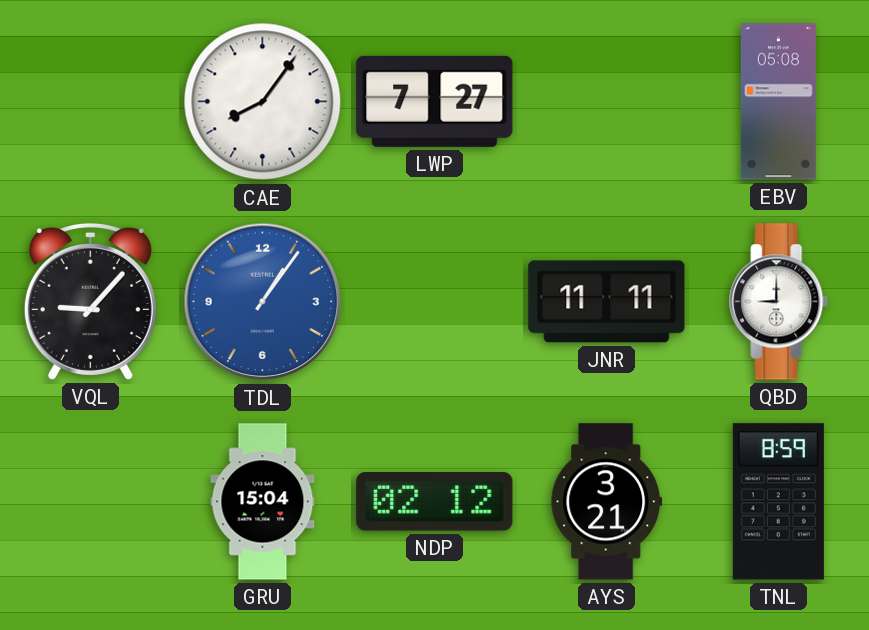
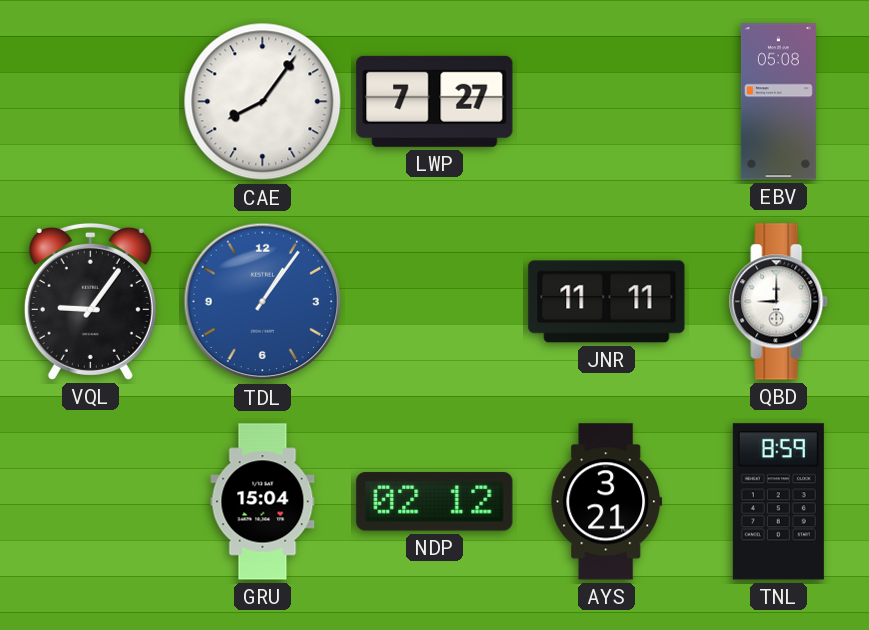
VQL: 9:07 -> 9:06
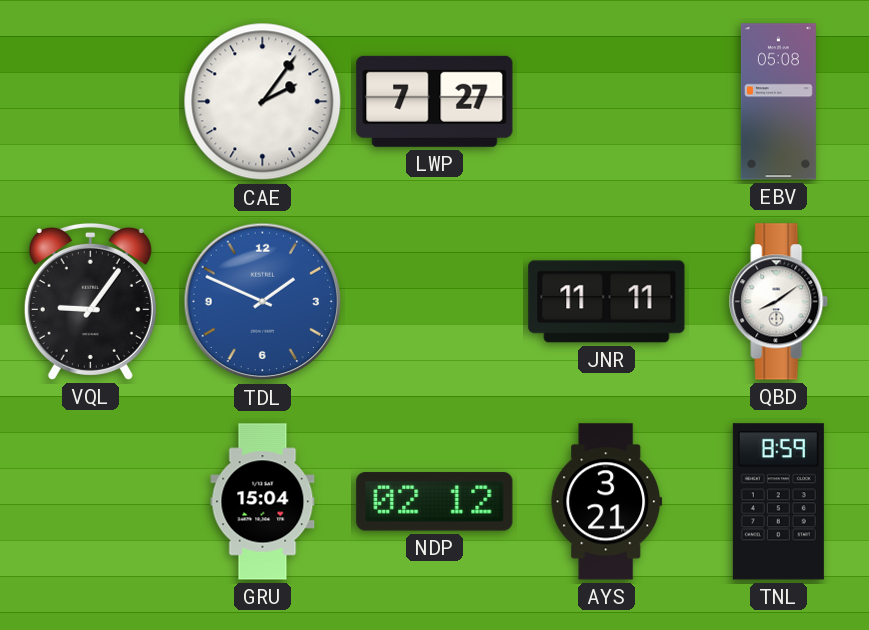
CAE: 8:06 -> 2:06
TDL: 1:06 -> 1:49
QBD: 9:00 -> 8:09
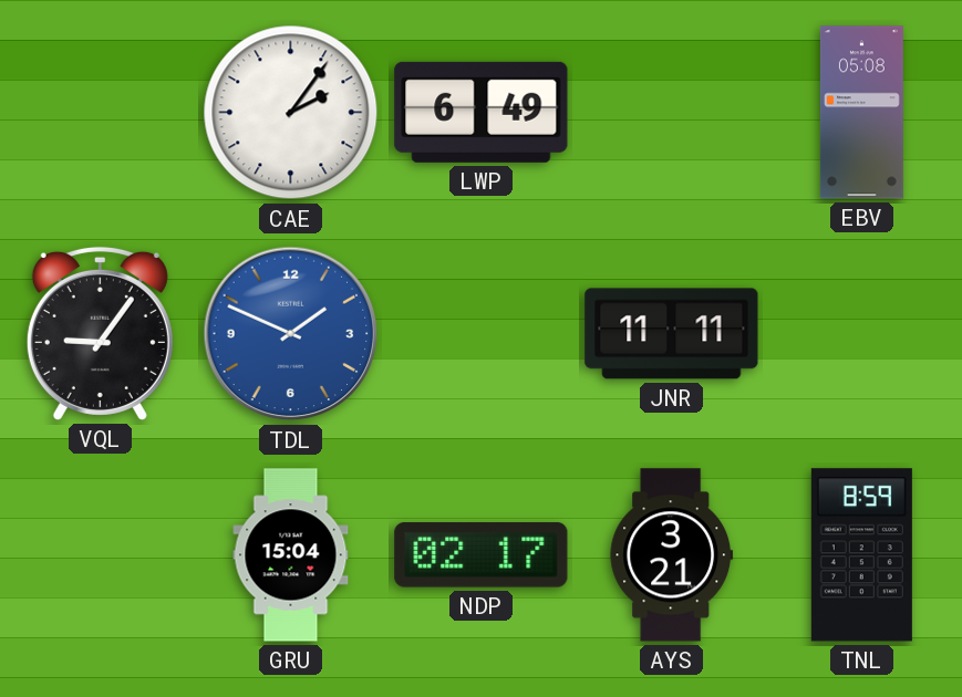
LWP: 7:27 -> 6:49
QBD: 8:09 -> none
NDP: 02:12 -> 02:17
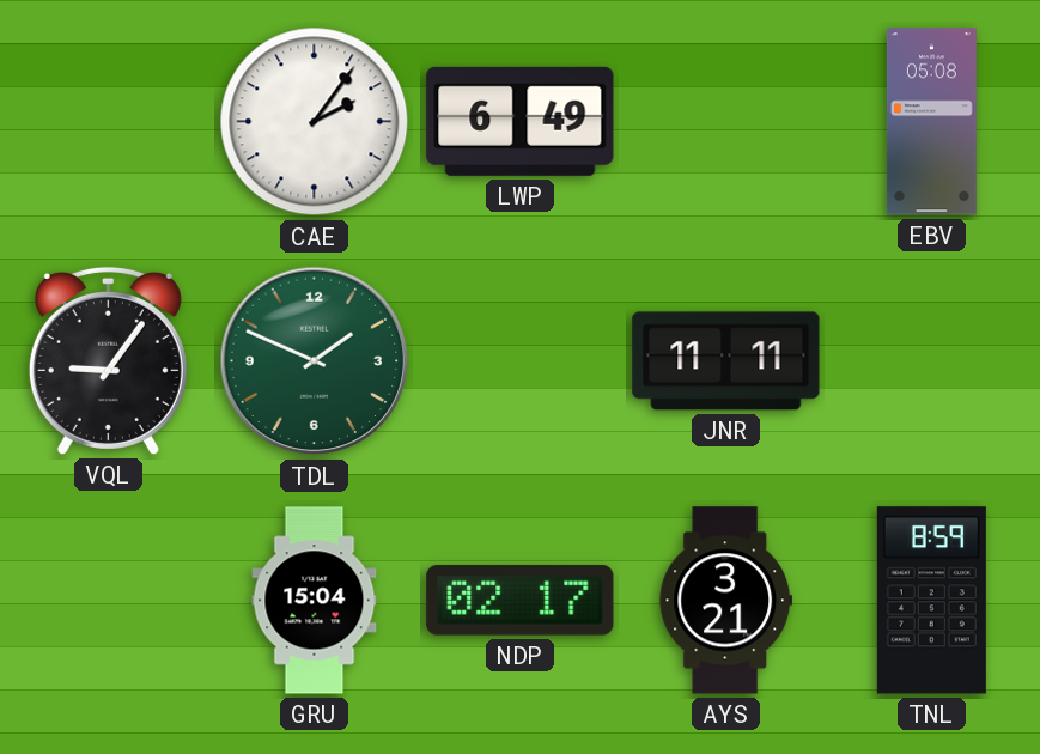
TDL dial: blue -> green
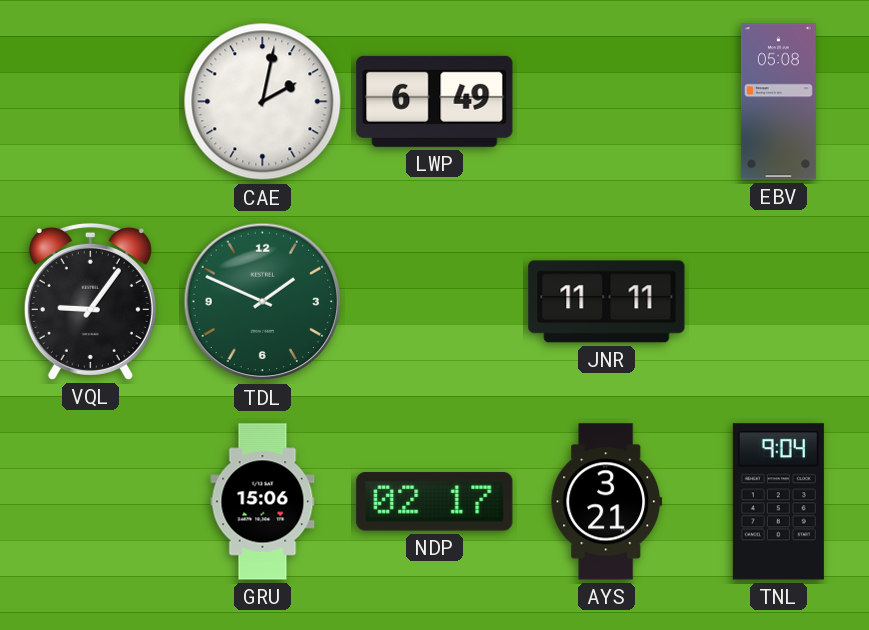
CAE: 2:06 -> 2:02
GRU: 15:04 -> 15:06
TNL: 8:59 -> 9:04
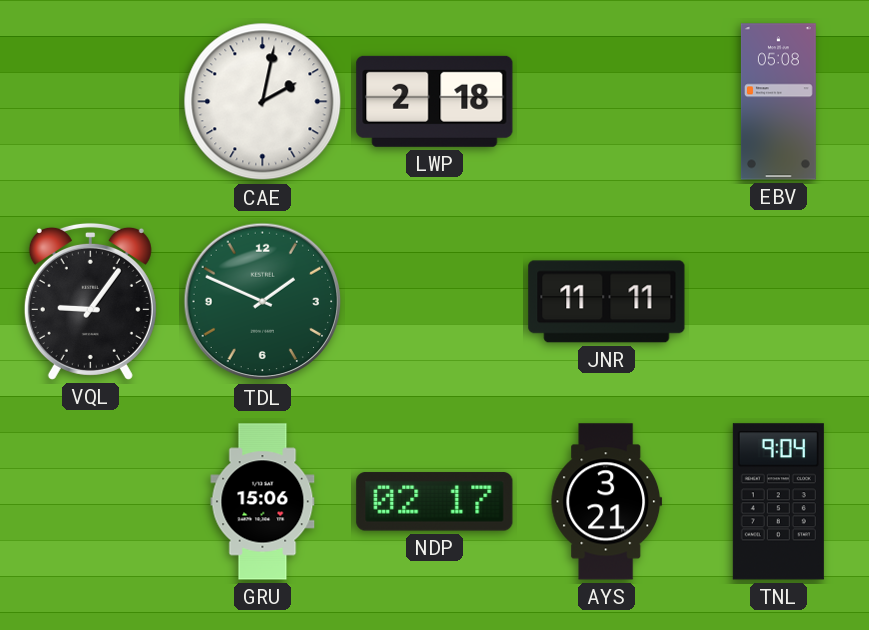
LWP: 6:49 -> 2:18
